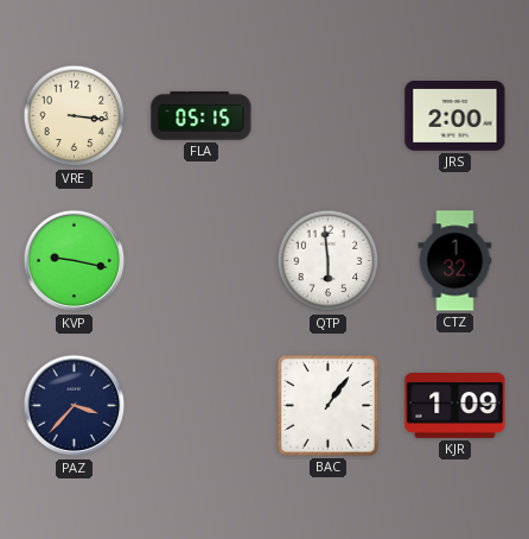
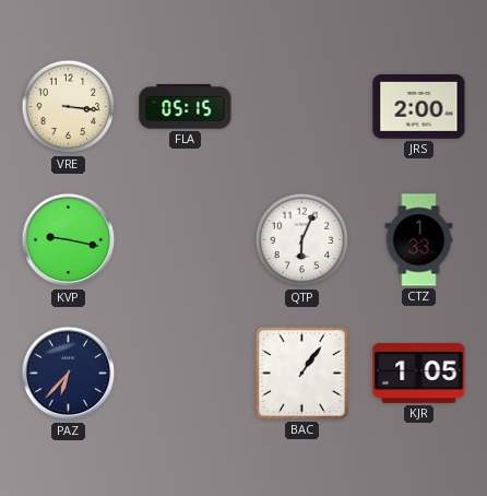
QTP: 5:59 -> 6:04
CTZ: 1:32 -> 1:33
PAZ: 3:37 -> 6:37
KJR: 1:09 -> 1:05
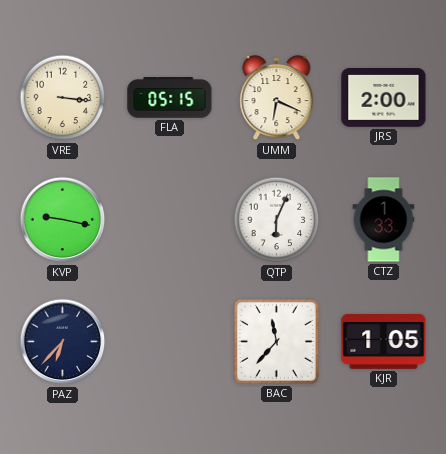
UMM: none -> 6:19
BAC: 1:06 -> 11:37
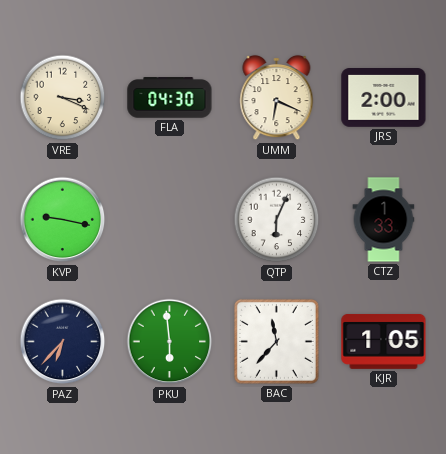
VRE: 3:16 -> 3:19
FLA: 05:15 -> 04:30
PKU: none -> 5:59
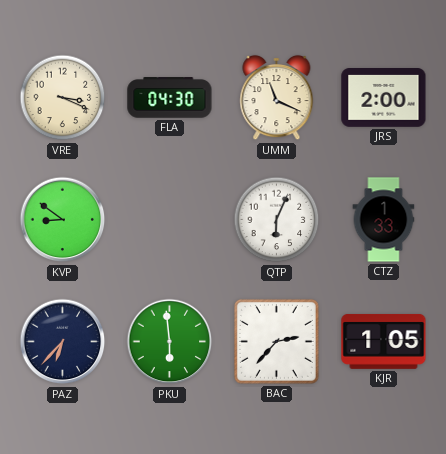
UMM: 6:19 -> 11:19
KVP: 9:17 -> 8:51
BAC: 11:37 -> 2:37
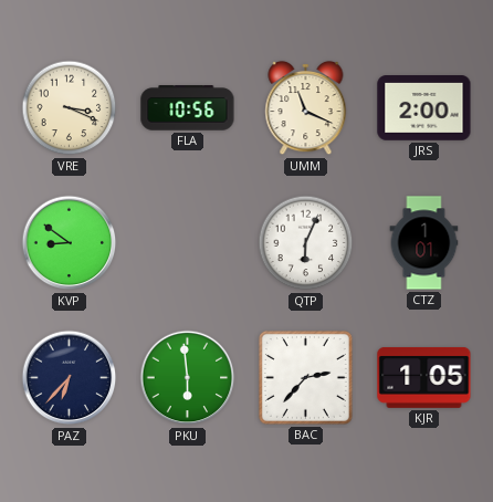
FLA: 04:30 -> 10:56
CTZ: 1:33 -> 1:01
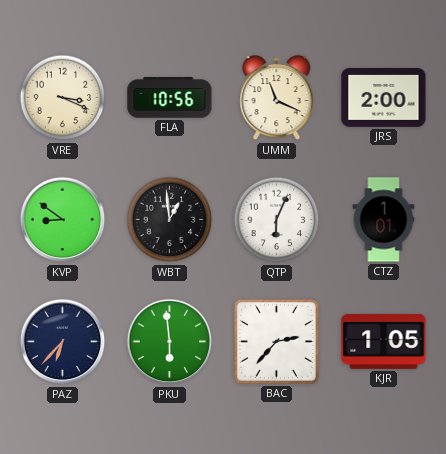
WBT: none -> 12:59
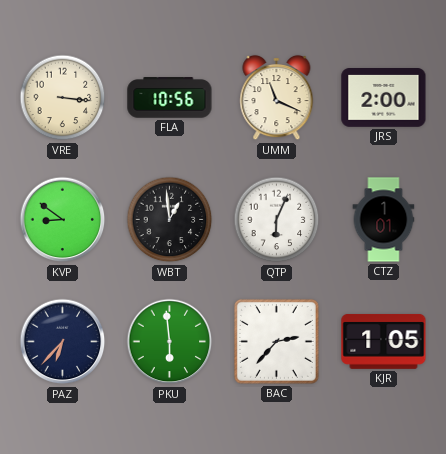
VRE: 3:19 -> 3:16
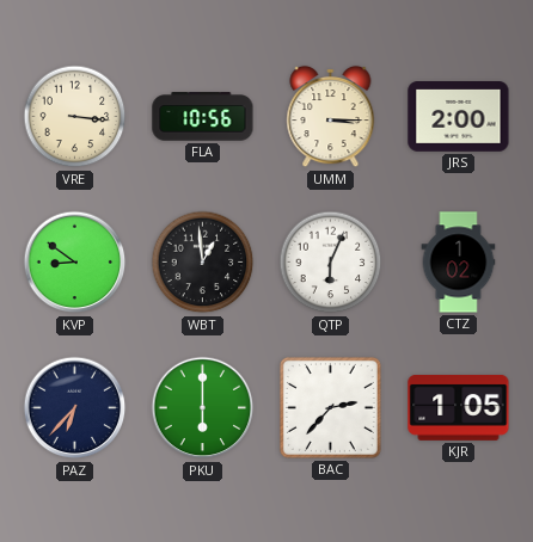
UMM: 11:19 -> 3:15
CTZ: 1:01 -> 1:02
PKU: 5:59 -> 6:00
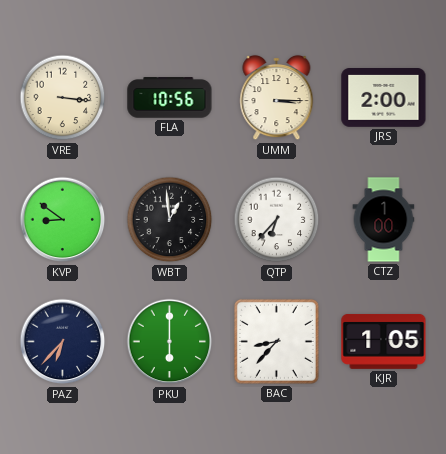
QTP: 6:04 -> 6:37
CTZ: 1:02 -> 1:00
BAC: 2:37 -> 8:37
